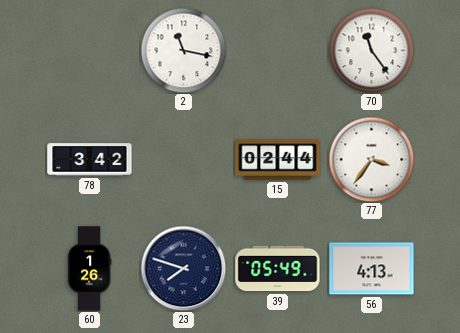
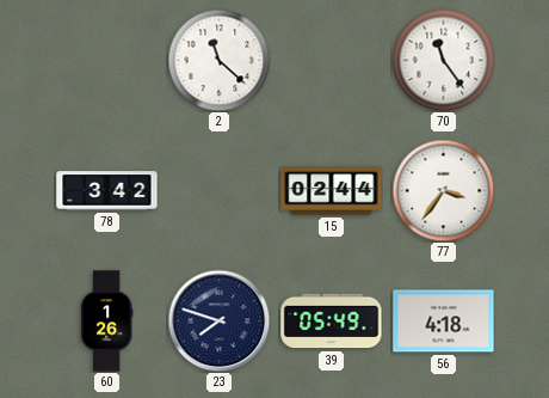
2: 11:17 -> 11:22
56: 4:13 -> 4:18
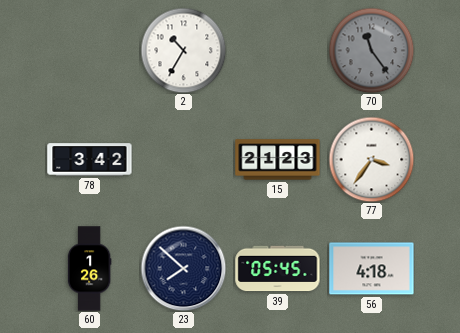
2: 11:22 -> 10:35
70 dial: white -> grey
15: 02:44 -> 21:23
23: 7:48 -> 7:52
39: 05:49 -> 05:45
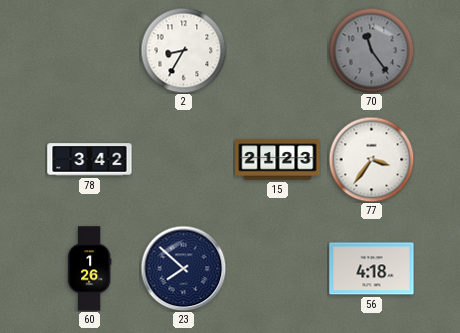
2: 10:35 -> 8:35
39: 05:45 -> none
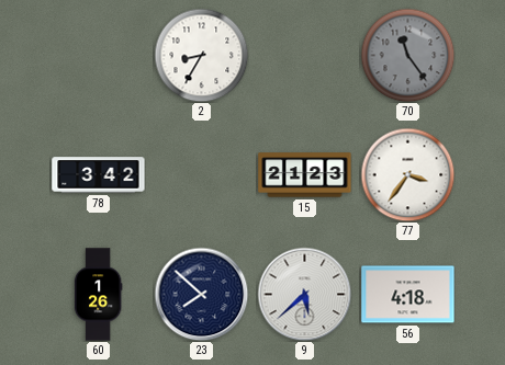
9: none -> 5:38
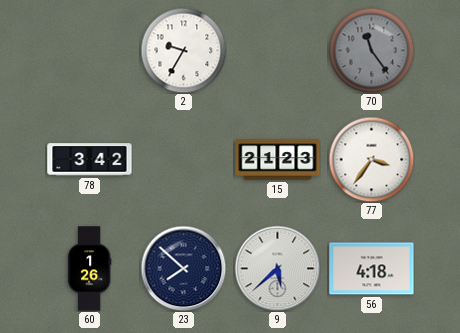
2: 8:35 -> 9:35
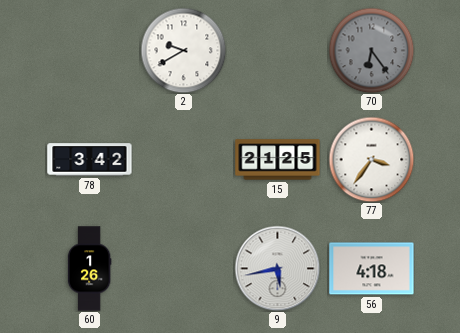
2: 9:35 -> 9:40
70: 11:24 -> 6:24
15: 21:23 -> 21:25
23: 7:52 -> none
9: 5:38 -> 5:43
